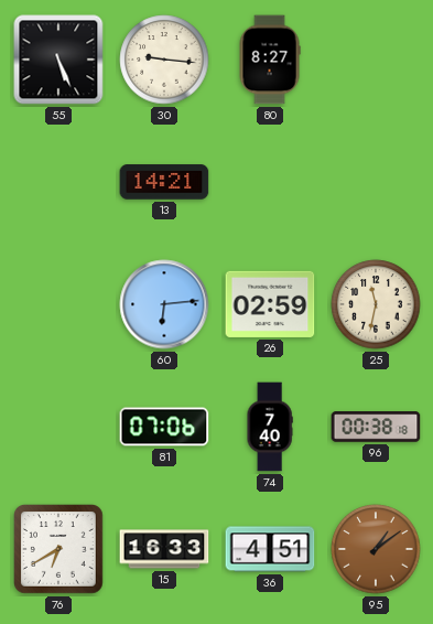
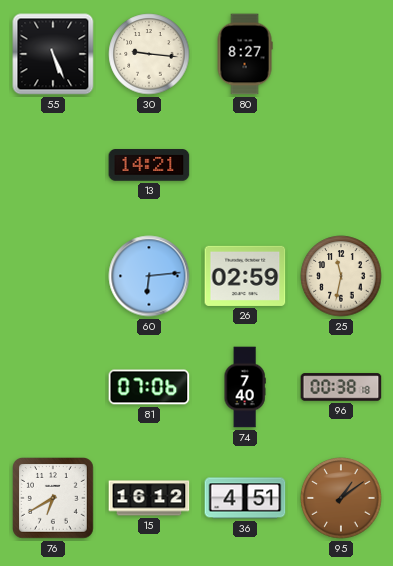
15: 16:33 -> 16:12
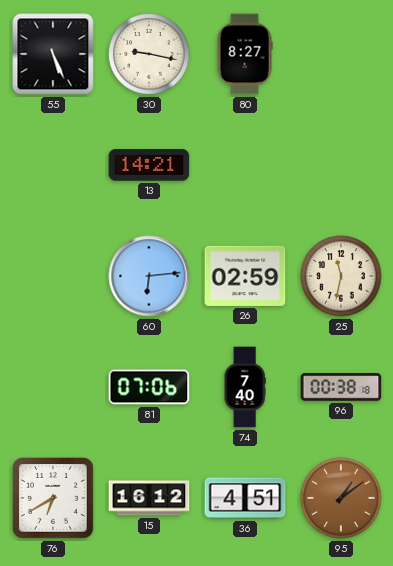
30: 9:16 -> 9:17
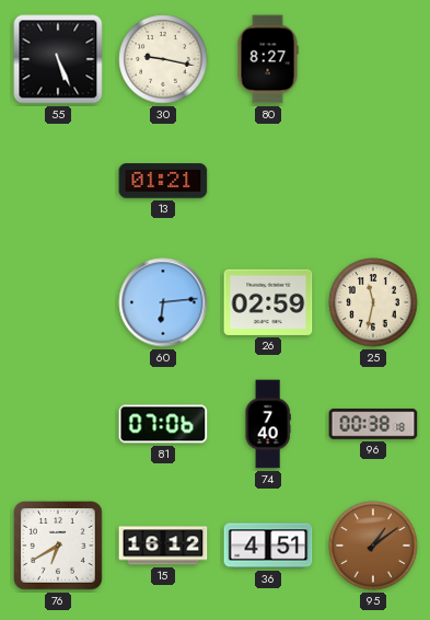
13: 14:21 -> 01:21
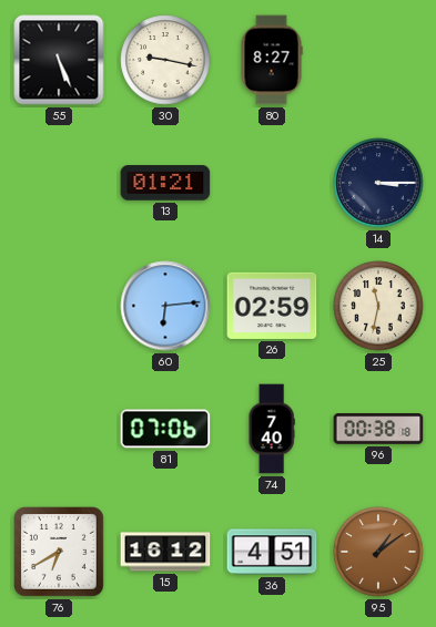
14: none -> 3:15
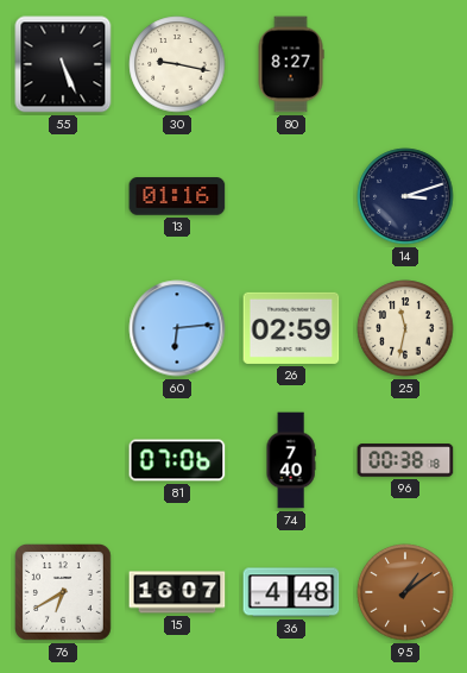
13: 01:21 -> 01:16
14: 3:15 -> 3:12
15: 16:12 -> 16:07
36: 4:51 -> 4:48
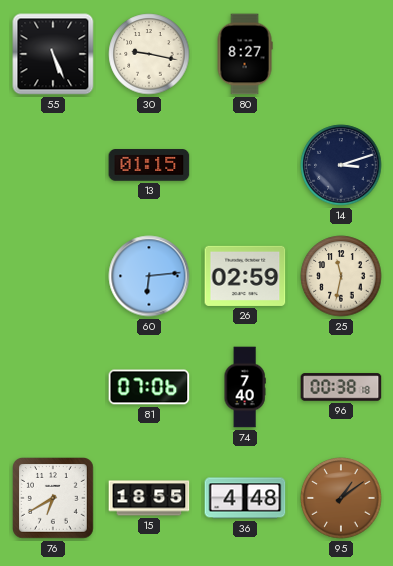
13: 01:16 -> 01:15
15: 16:07 -> 18:55
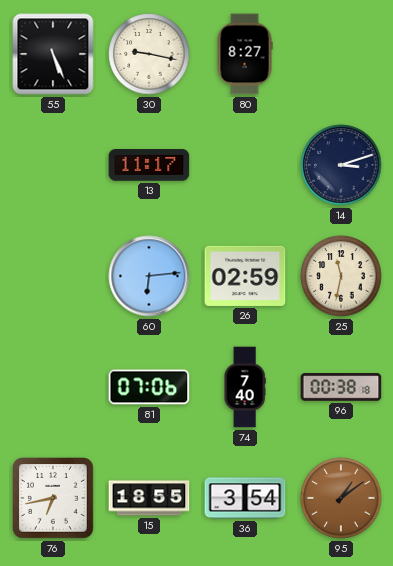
13: 01:15 -> 11:17
76: 6:40 -> 6:43
36: 4:48 -> 3:54
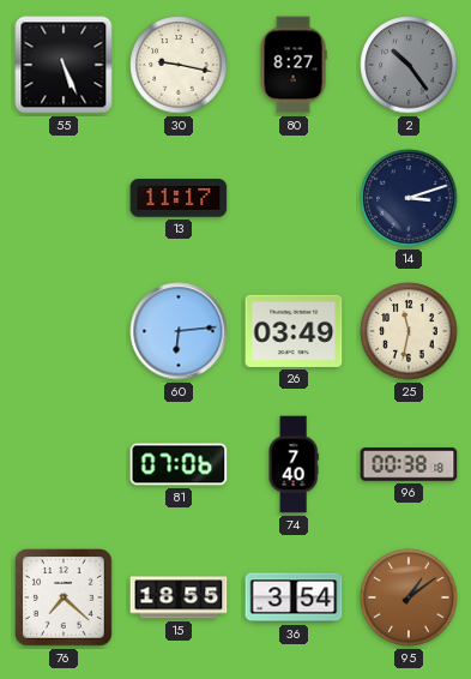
2: none -> 10:24
26: 02:59 -> 03:49
76: 6:43 -> 7:22
